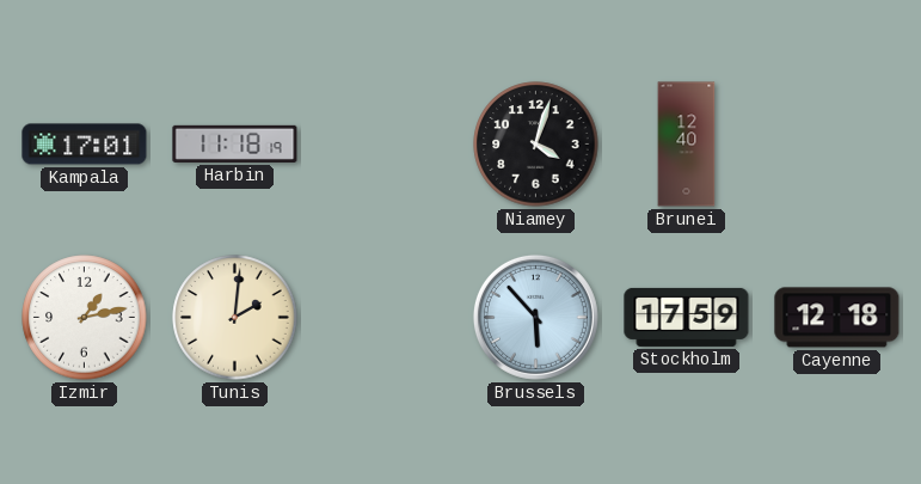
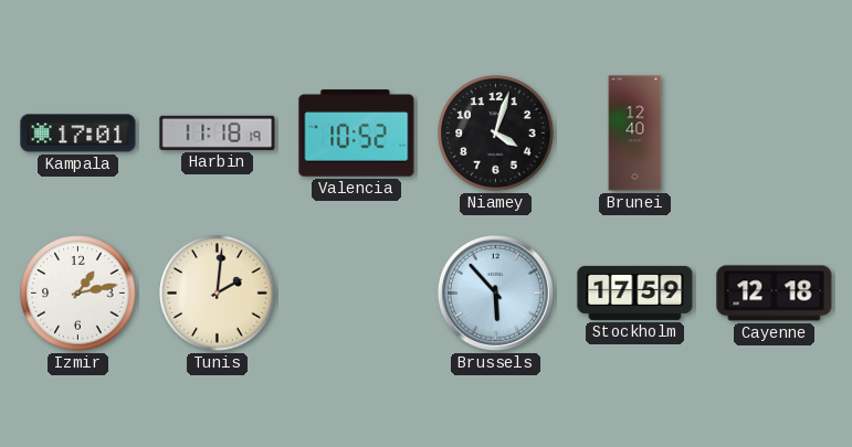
Valencia: none -> 10:52
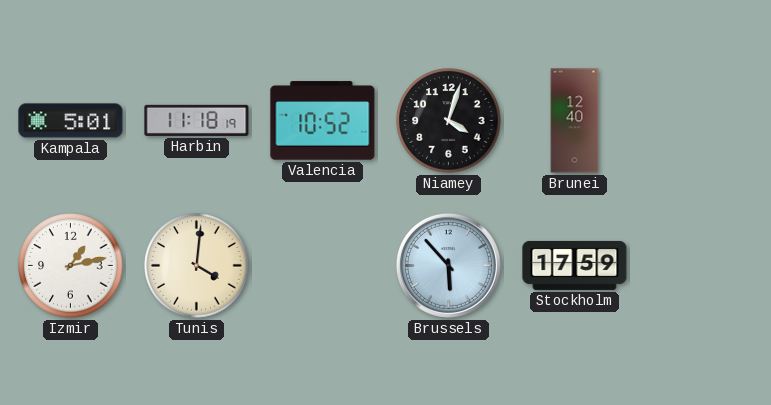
Kampala: 17:01 -> 5:01
Tunis: 2:01 -> 4:01
Cayenne: 12:18 -> none
